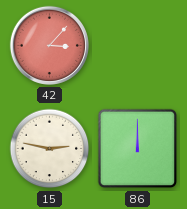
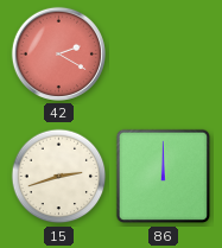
42: 3:07 -> 2:20
15: 2:47 -> 2:42
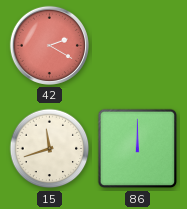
15: 2:42 -> 11:42
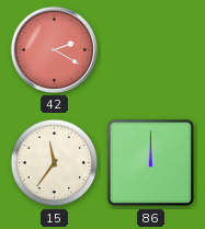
15: 11:42 -> 11:36
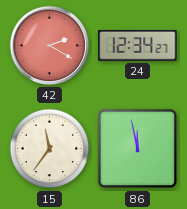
24: none -> 12:34
86: 12:00 -> 11:58
